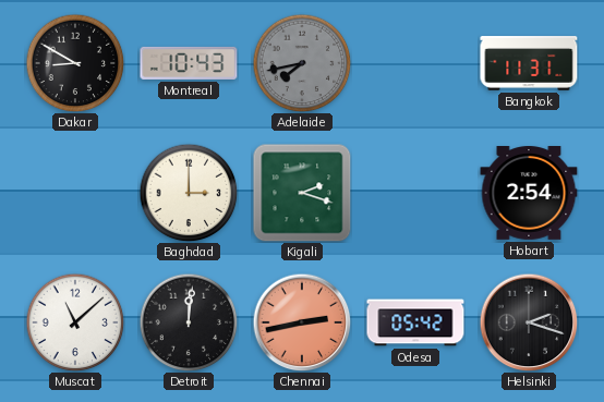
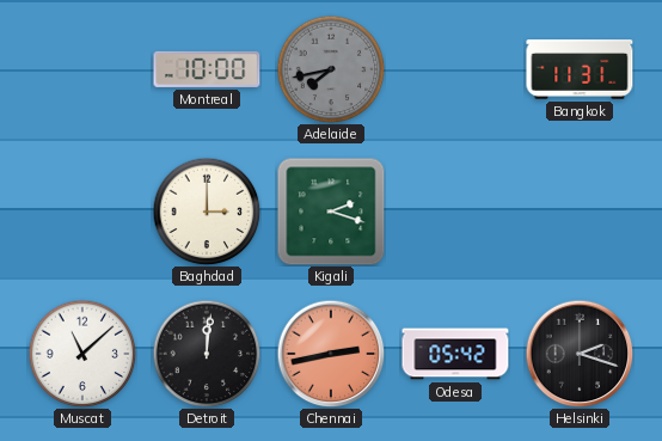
Dakar: 8:50 -> none
Montreal: 10:43 -> 10:00
Hobart: 2:54 -> none
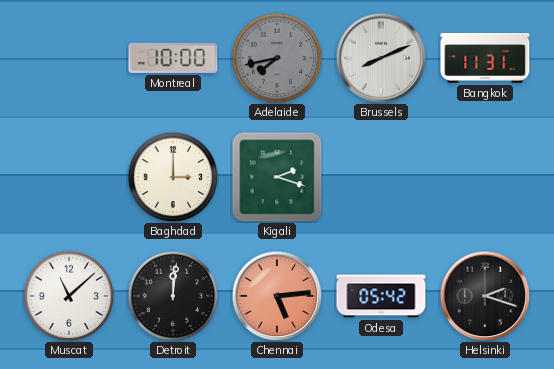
Brussels: none -> 8:11
Chennai: 2:43 -> 5:14
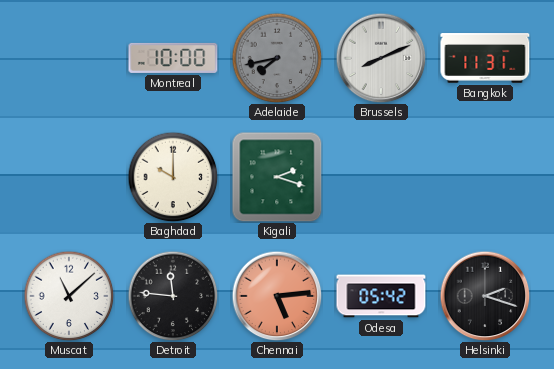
Baghdad: 3:00 -> 10:00
Detroit: 12:01 -> 11:46
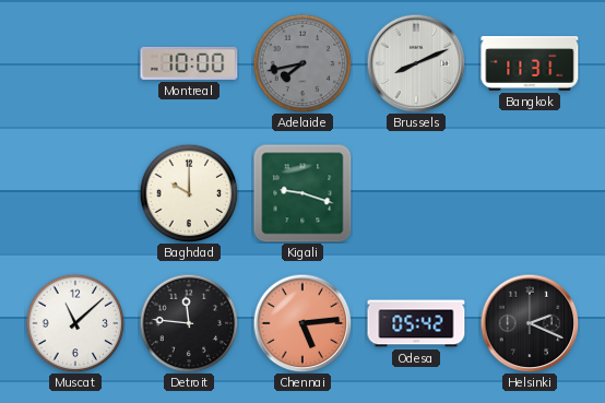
Kigali: 2:18 -> 9:18
Helsinki: 2:18 -> 2:19
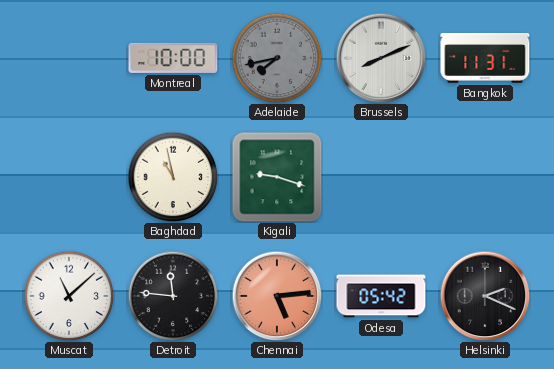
Baghdad: 10:00 -> 10:58
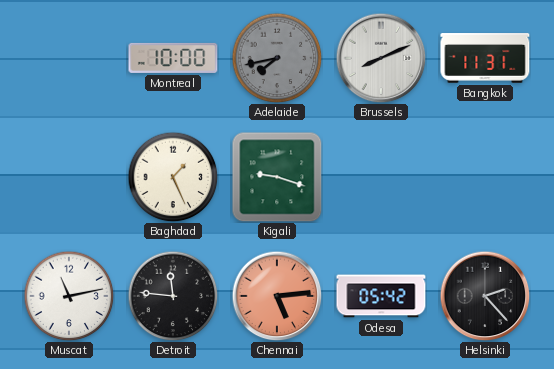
Baghdad: 10:58 -> 1:26
Muscat: 11:08 -> 11:13
Helsinki: 2:19 -> 2:23
